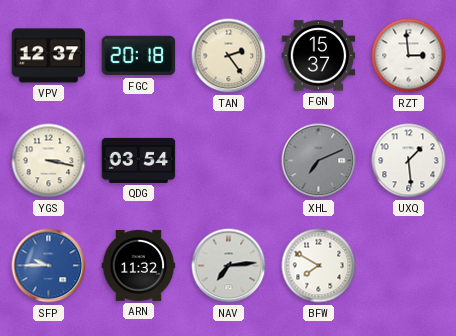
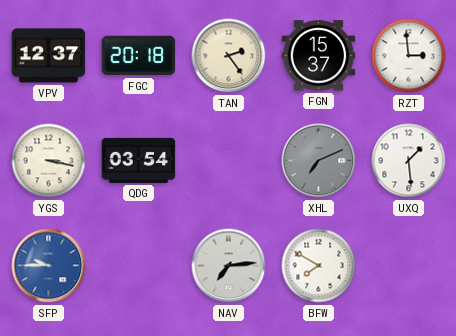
ARN: 11:32 -> none
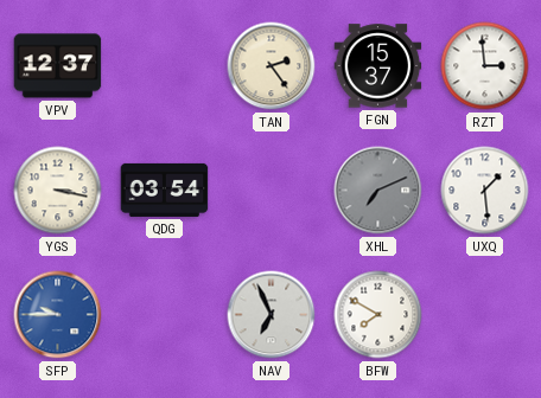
FGC: 20:18 -> none
NAV: 7:14 -> 6:56
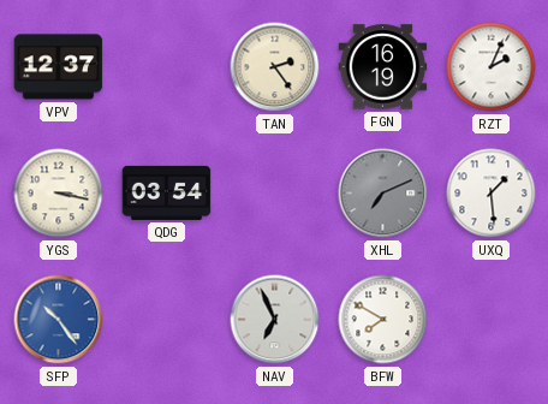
FGN: 15:37 -> 16:19
RZT: 2:59 -> 2:04
SFP: 9:45 -> 10:24
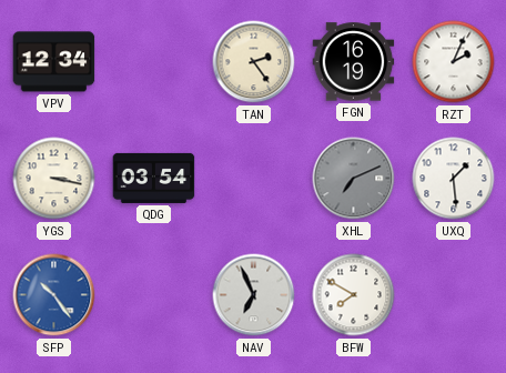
VPV: 12:37 -> 12:34
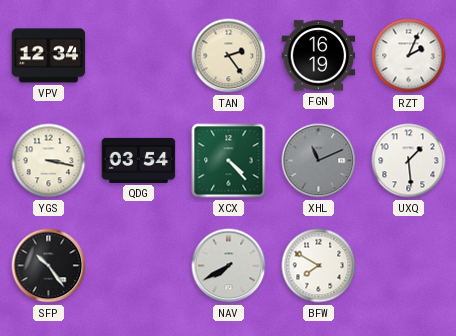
XCX: none -> 4:23
XHL: 7:11 -> 11:11
SFP dial: blue -> black
NAV: 6:56 -> 7:40
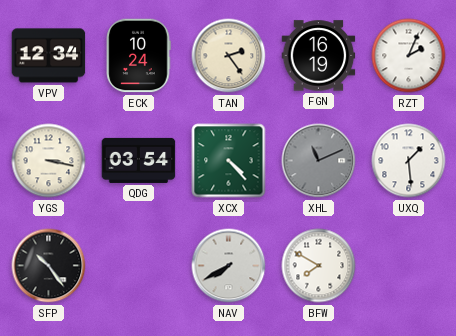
ECK: none -> 10:24
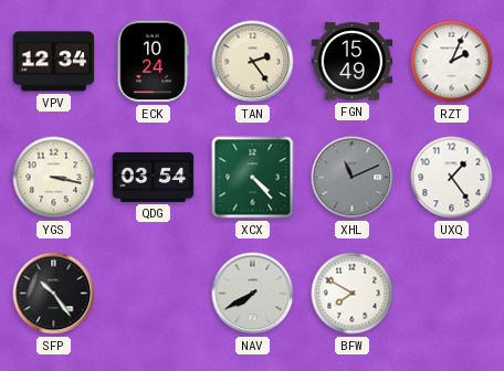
FGN: 16:19 -> 15:49
UXQ: 1:29 -> 1:24
